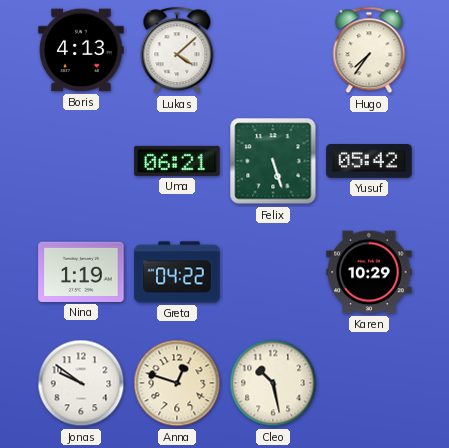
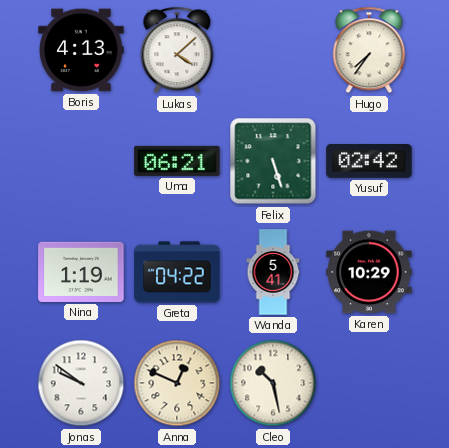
Yusuf: 05:42 -> 02:42
Wanda: none -> 5:41
Anna: 12:48 -> 12:49
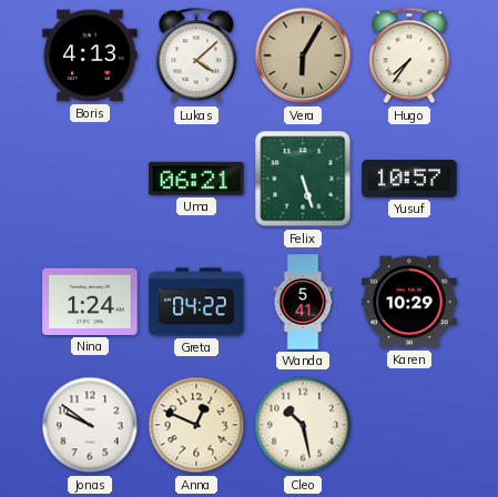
Vera: none -> 6:05
Yusuf: 02:42 -> 10:57
Nina: 1:19 -> 1:24
